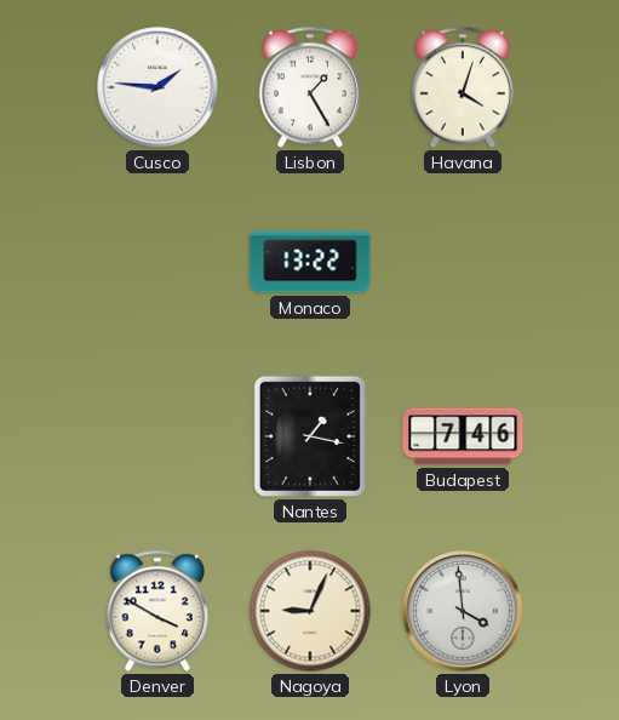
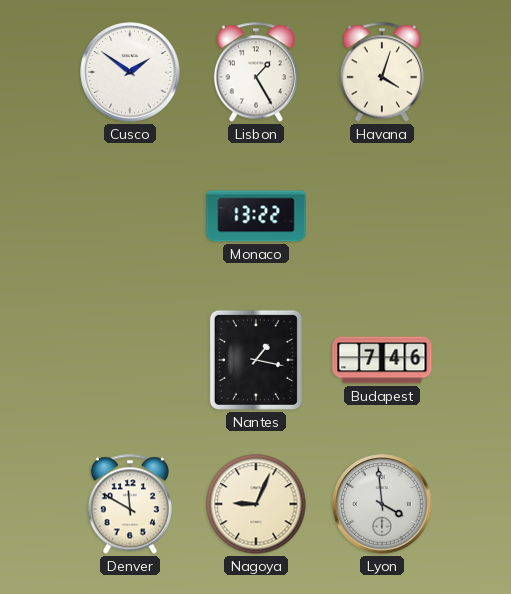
Cusco: 1:46 -> 1:51
Denver: 3:50 -> 11:50
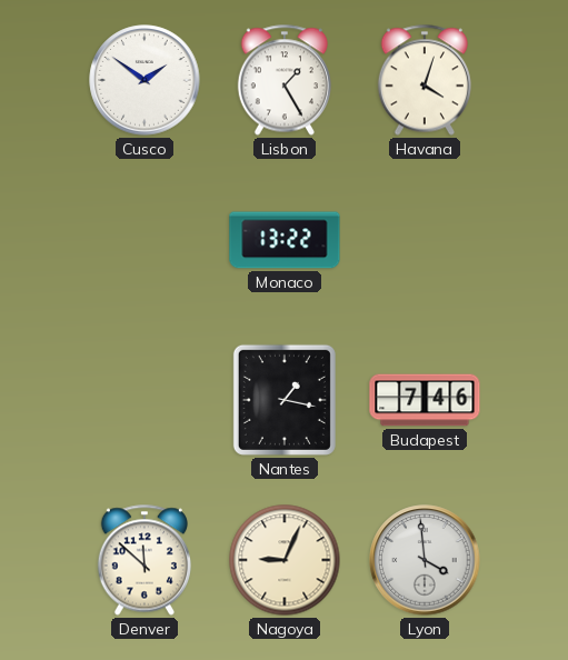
Denver: 11:50 -> 11:52
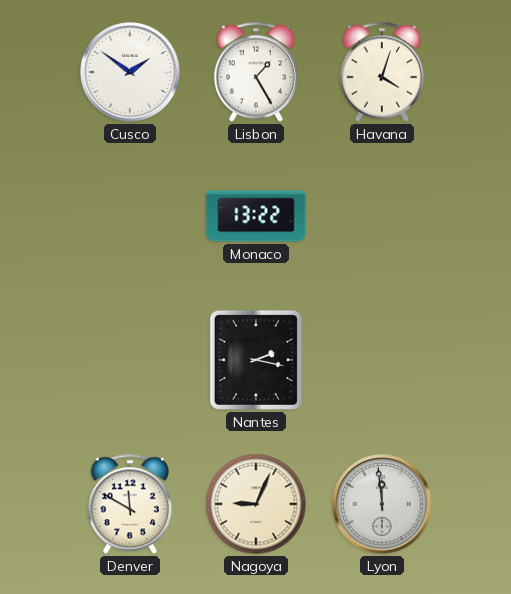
Nantes: 1:17 -> 2:17
Budapest: 7:46 -> none
Denver: 11:52 -> 11:50
Lyon: 3:59 -> 11:59
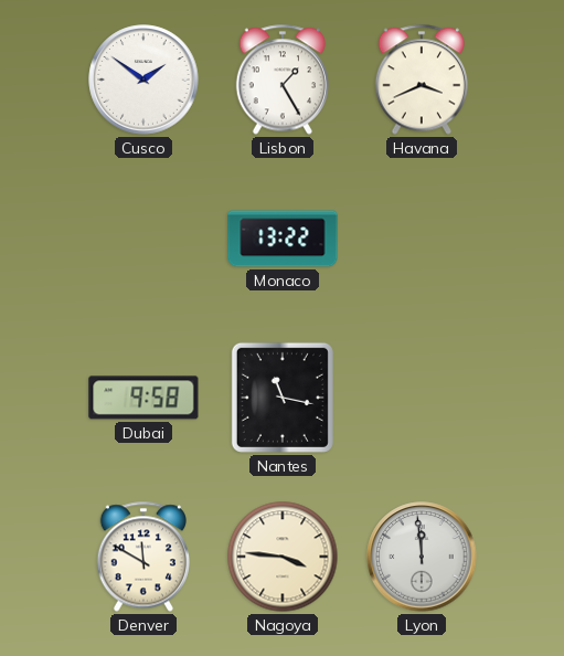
Havana: 4:03 -> 3:41
Dubai: none -> 9:58
Nantes: 2:17 -> 11:17
Nagoya: 9:04 -> 3:46
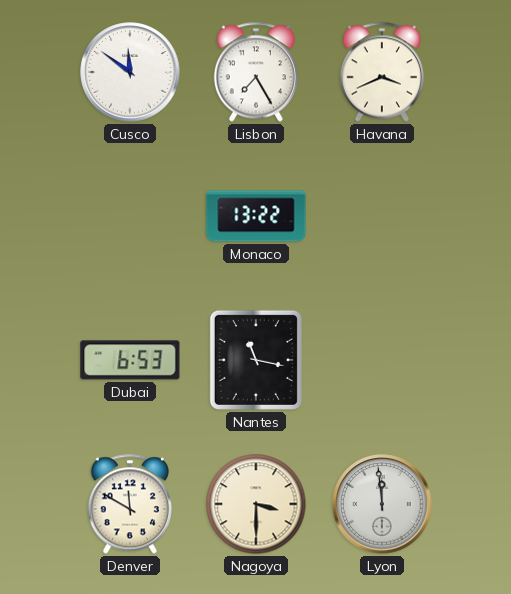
Cusco: 1:51 -> 11:51
Lisbon: 1:25 -> 7:25
Dubai: 9:58 -> 6:53
Nagoya: 3:46 -> 3:30
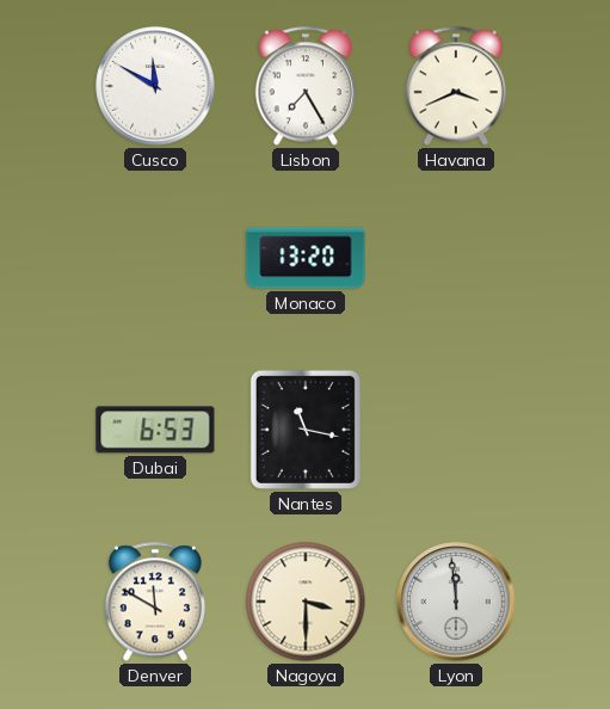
Cusco: 11:51 -> 11:50
Monaco: 13:22 -> 13:20
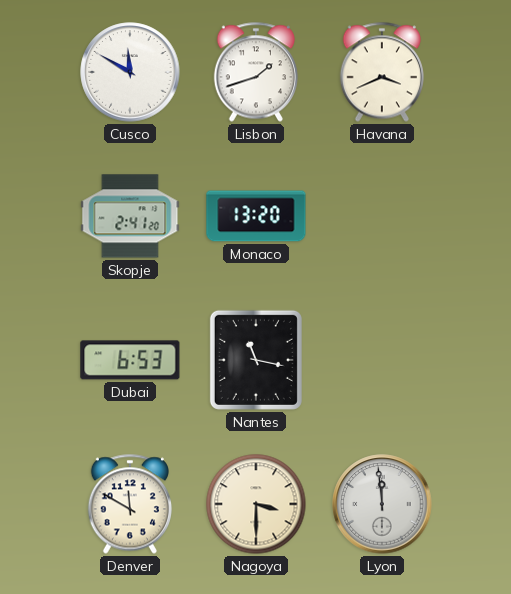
Lisbon: 7:25 -> 1:42
Skopje: none -> 2:41
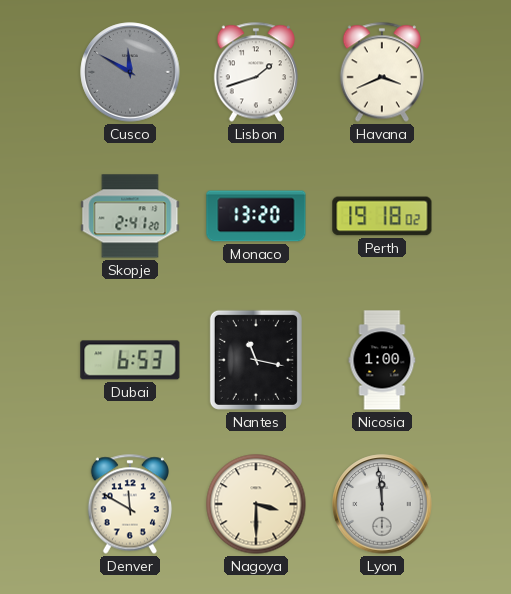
Cusco dial: white -> grey
Perth: none -> 19:18
Nicosia: none -> 1:00
